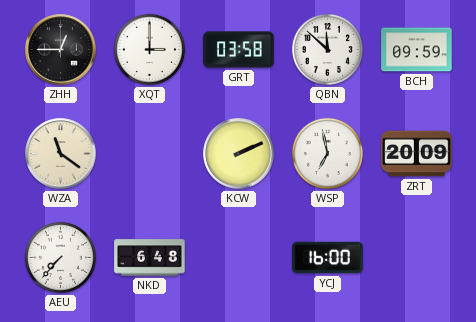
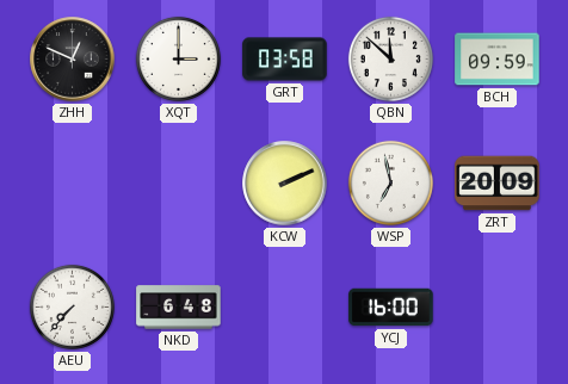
ZHH: 12:45 -> 12:49
WZA: 11:21 -> none
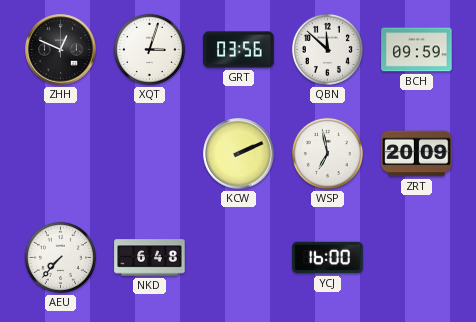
XQT: 3:00 -> 3:03
GRT: 03:58 -> 03:56
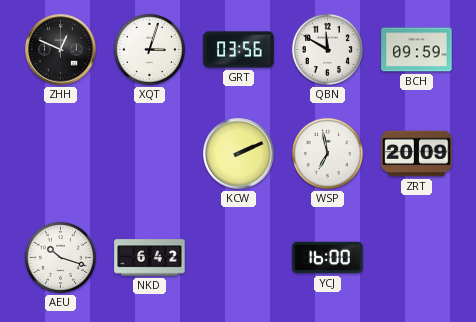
QBN: 11:52 -> 11:50
AEU: 7:37 -> 10:18
NKD: 6:48 -> 6:42
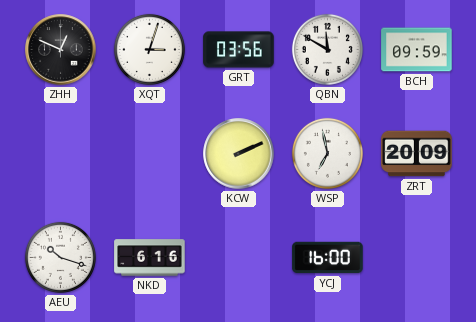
NKD: 6:42 -> 6:16
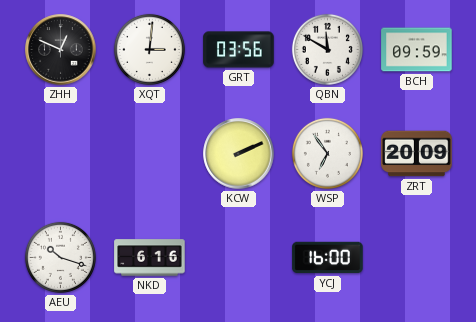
XQT: 3:03 -> 3:01
WSP: 6:58 -> 6:54
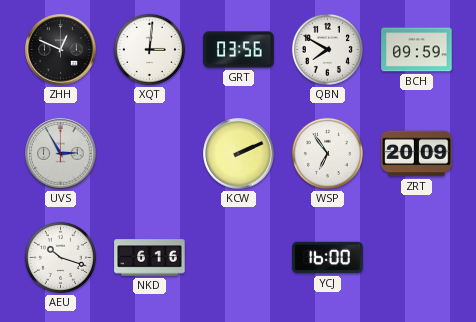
QBN: 11:50 -> 7:50
UVS: none -> 2:55
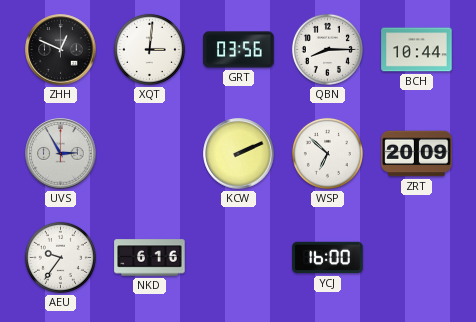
QBN: 7:50 -> 8:15
BCH: 09:59 -> 10:44
WSP: 6:54 -> 6:52
AEU: 10:18 -> 9:36
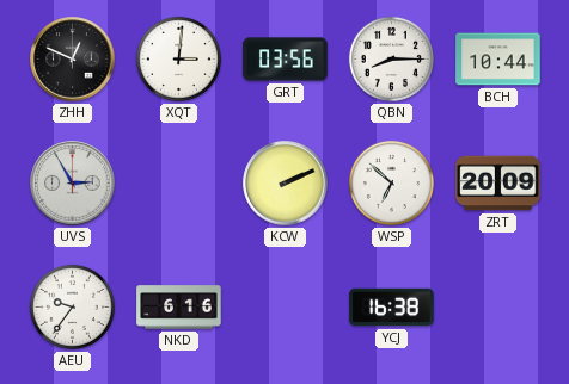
YCJ: 16:00 -> 16:38
